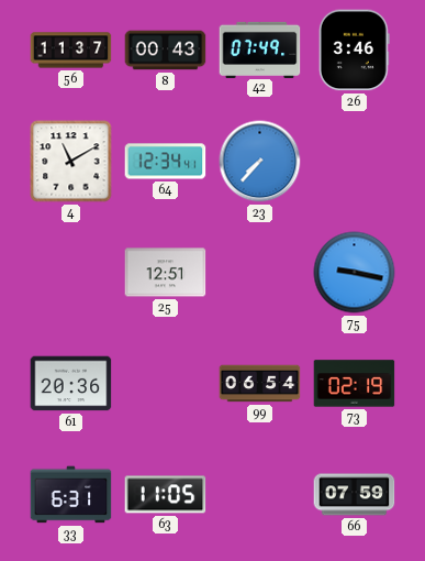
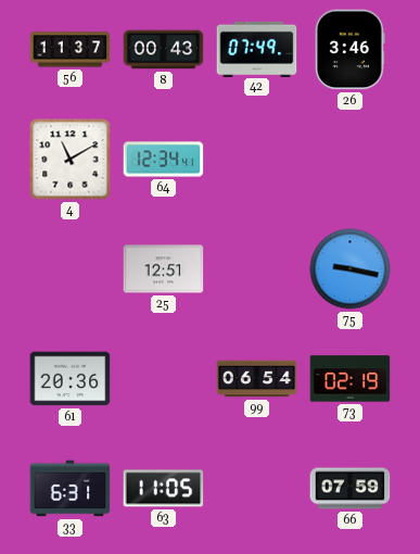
23: 7:37 -> none
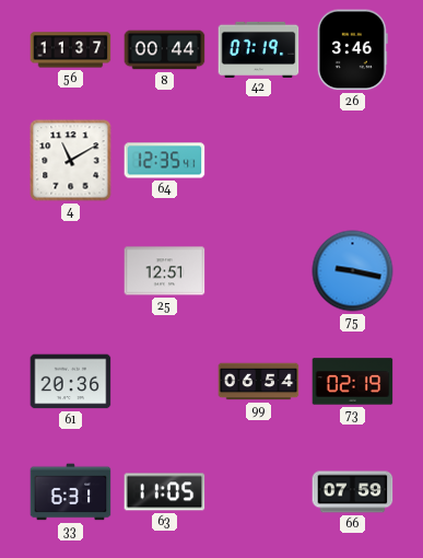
8: 00:43 -> 00:44
42: 07:49 -> 07:19
64: 12:34 -> 12:35
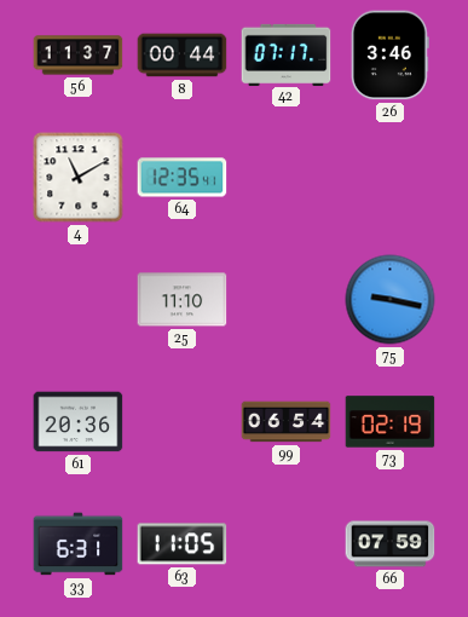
42: 07:19 -> 07:17
25: 12:51 -> 11:10
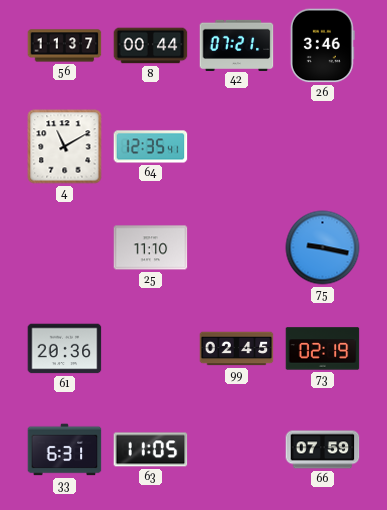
42: 07:17 -> 07:21
99: 06:54 -> 02:45
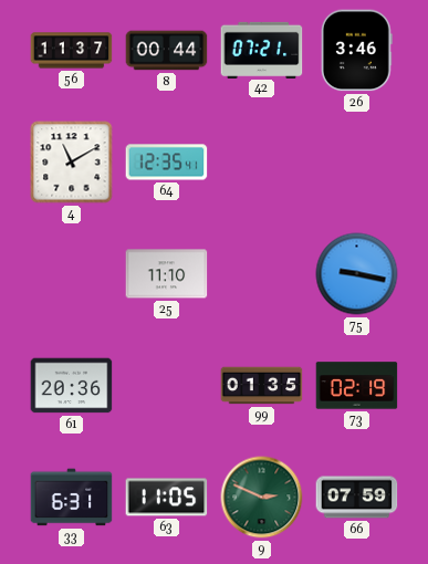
99: 02:45 -> 01:35
9: none -> 2:49
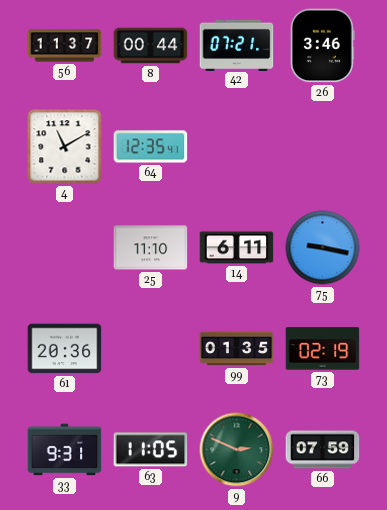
14: none -> 6:11
33: 6:31 -> 9:31
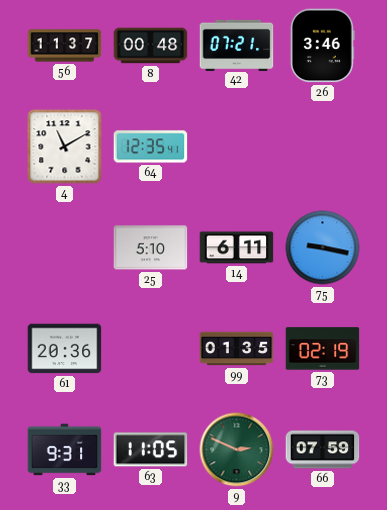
8: 00:44 -> 00:48
25: 11:10 -> 5:10
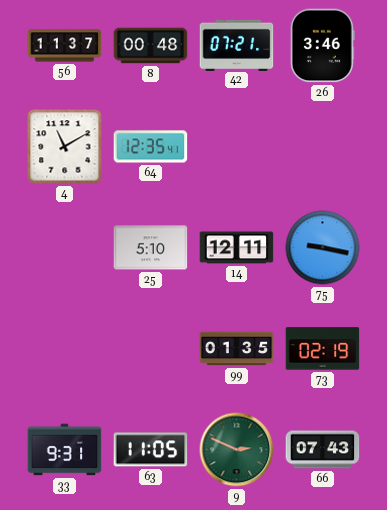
14: 6:11 -> 12:11
61: 20:36 -> none
66: 07:59 -> 07:43
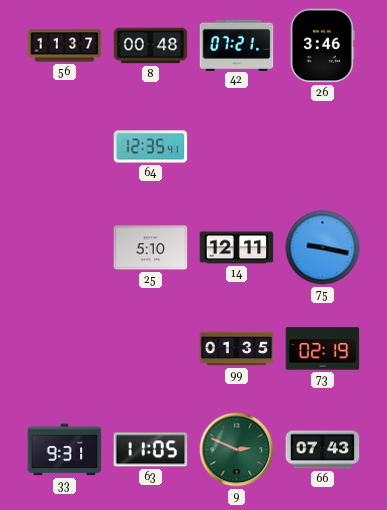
4: 11:10 -> none
